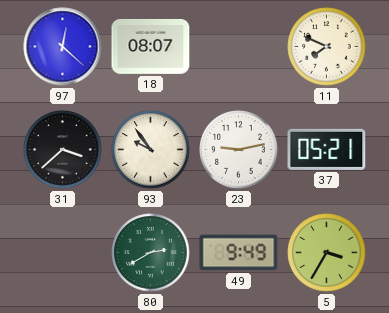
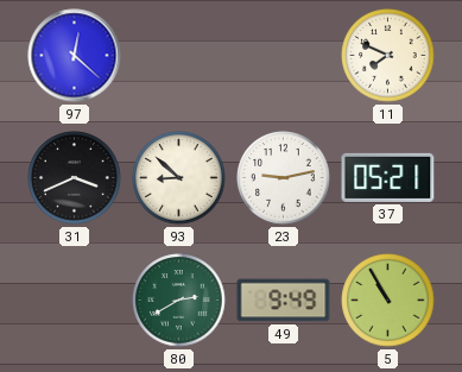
18: 08:07 -> none
31: 3:38 -> 3:41
93: 9:54 -> 8:52
5: 3:35 -> 10:55
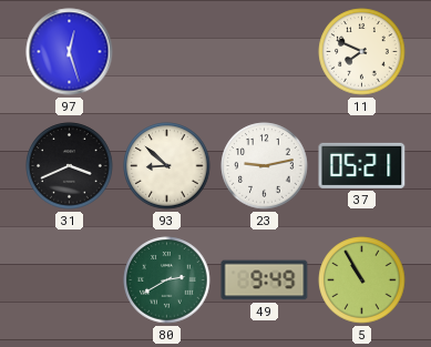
97: 12:22 -> 12:27
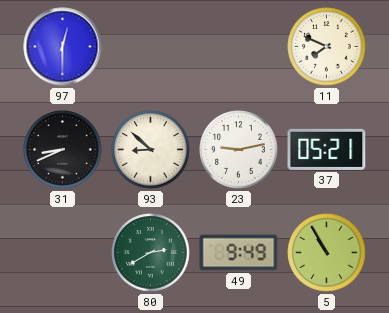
97: 12:27 -> 12:30
31: 3:41 -> 8:41
